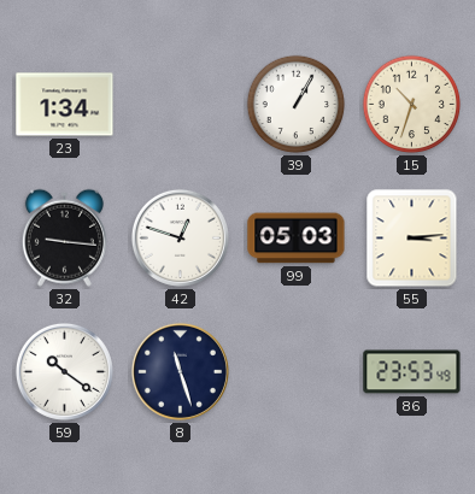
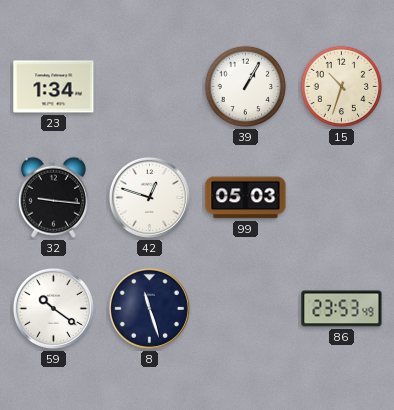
55: 3:14 -> none
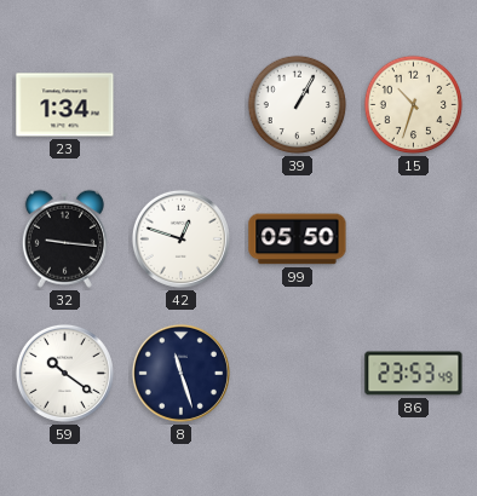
99: 05:03 -> 05:50
